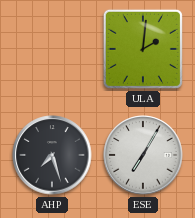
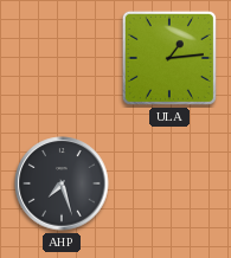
ULA: 2:01 -> 1:14
ESE: 7:05 -> none
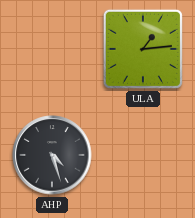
AHP: 7:27 -> 4:27
